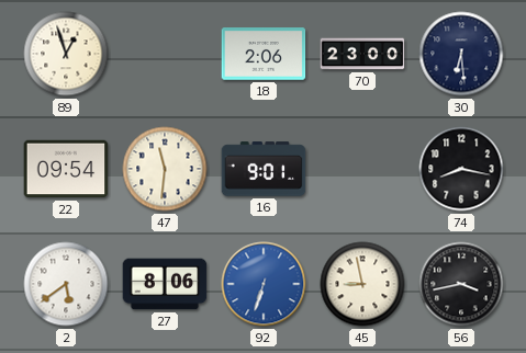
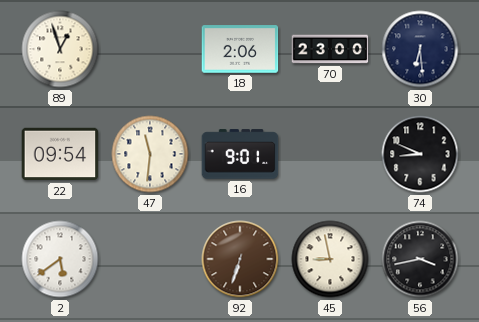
74: 8:17 -> 8:49
27: 8:06 -> none
92 dial: blue -> brown
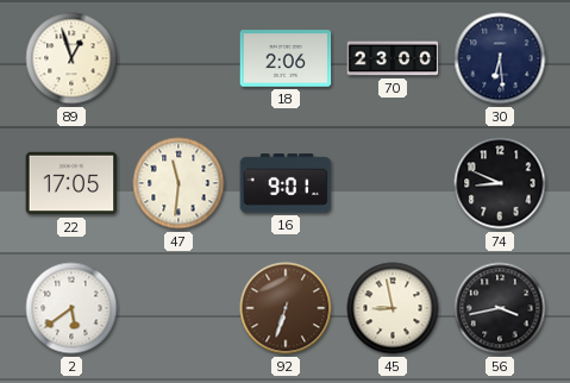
22: 09:54 -> 17:05
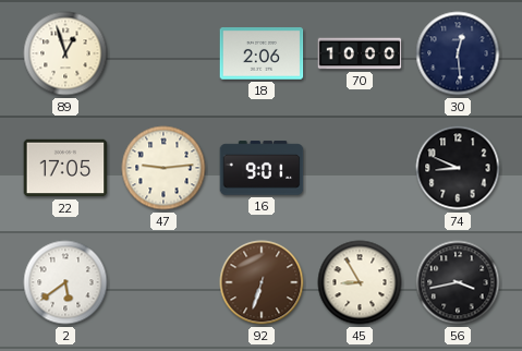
70: 23:00 -> 10:00
30: 6:29 -> 12:29
47: 11:31 -> 9:14
45: 8:58 -> 8:55
